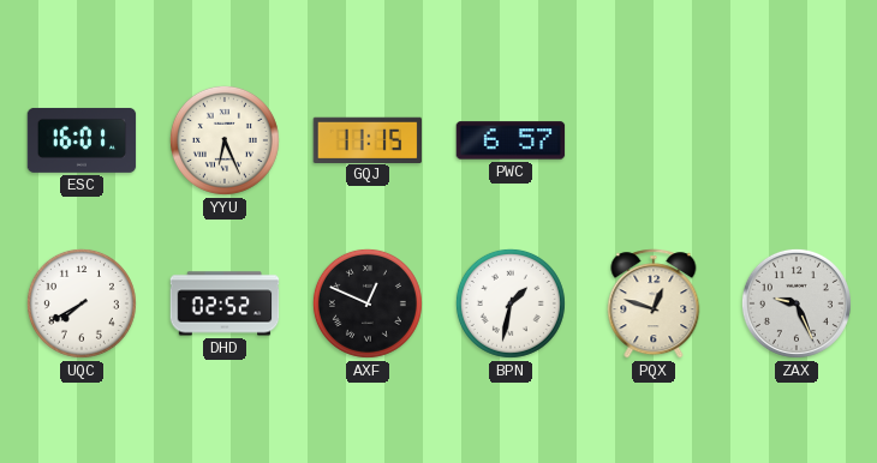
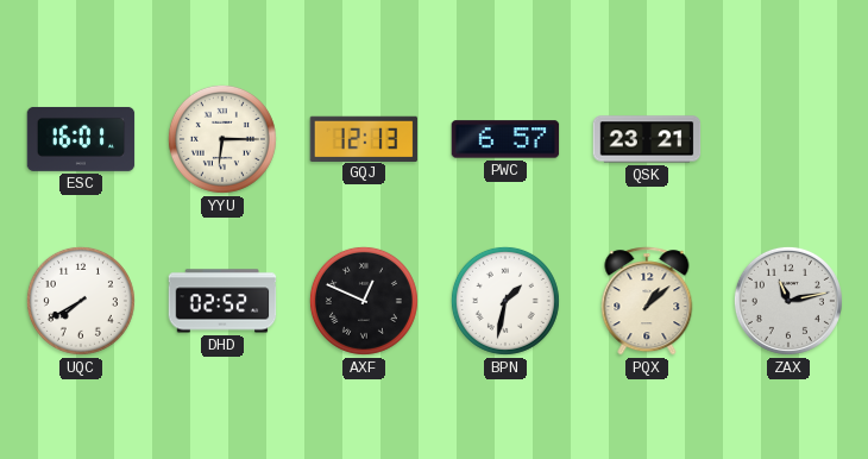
YYU: 6:26 -> 6:15
GQJ: 11:15 -> 12:13
QSK: none -> 23:21
PQX: 12:48 -> 1:08
ZAX: 9:26 -> 11:13
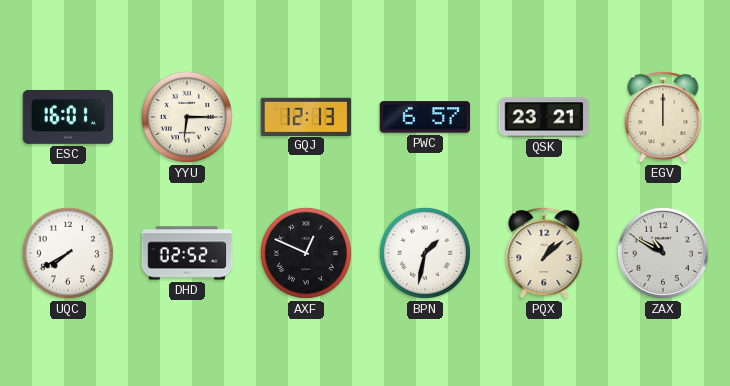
EGV: none -> 12:00
ZAX: 11:13 -> 10:50
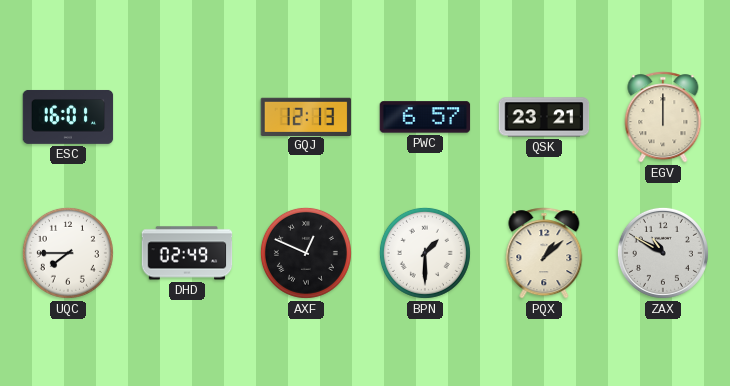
YYU: 6:15 -> none
UQC: 7:40 -> 7:45
DHD: 02:52 -> 02:49
BPN: 1:32 -> 1:30
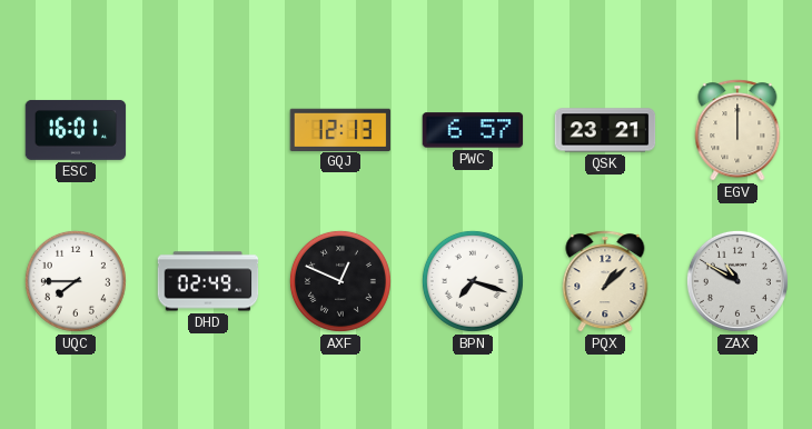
BPN: 1:30 -> 7:18
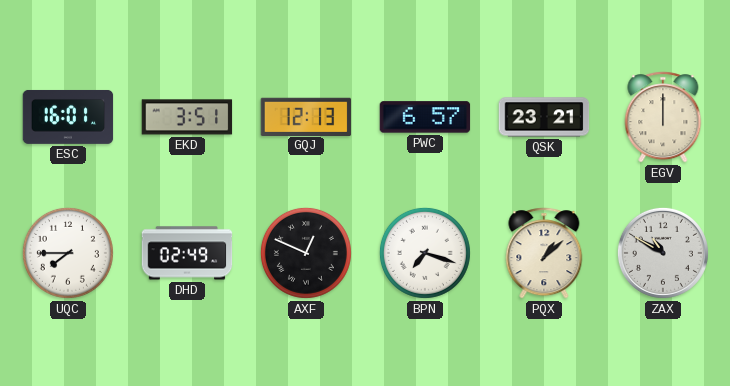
EKD: none -> 3:51
